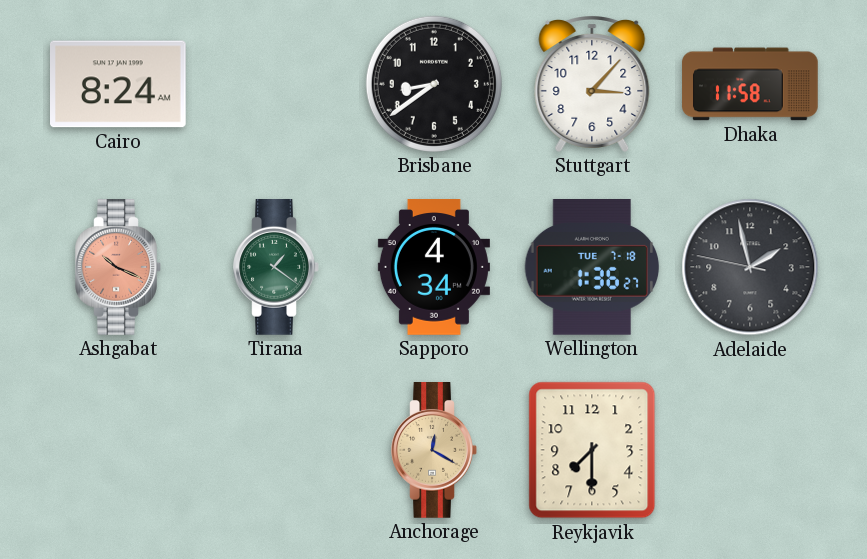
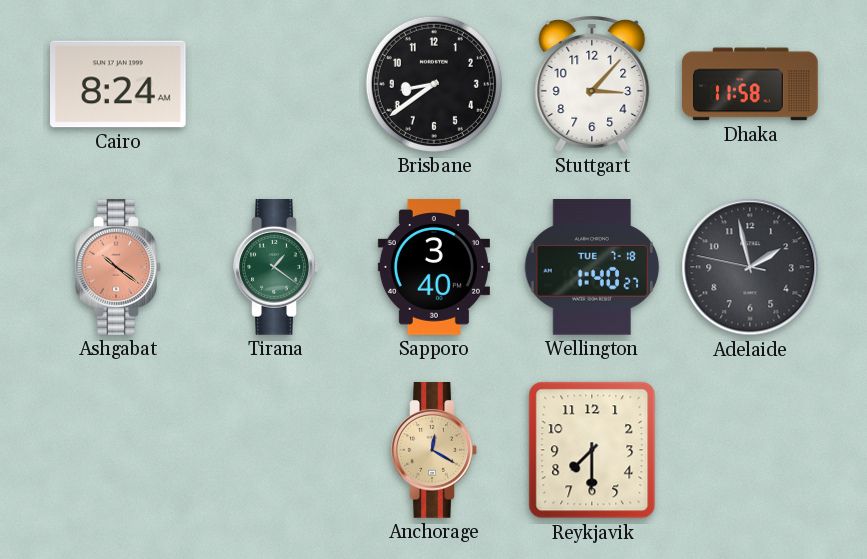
Ashgabat: 10:19 -> 10:21
Sapporo: 4:34 -> 3:40
Wellington: 1:36 -> 1:40
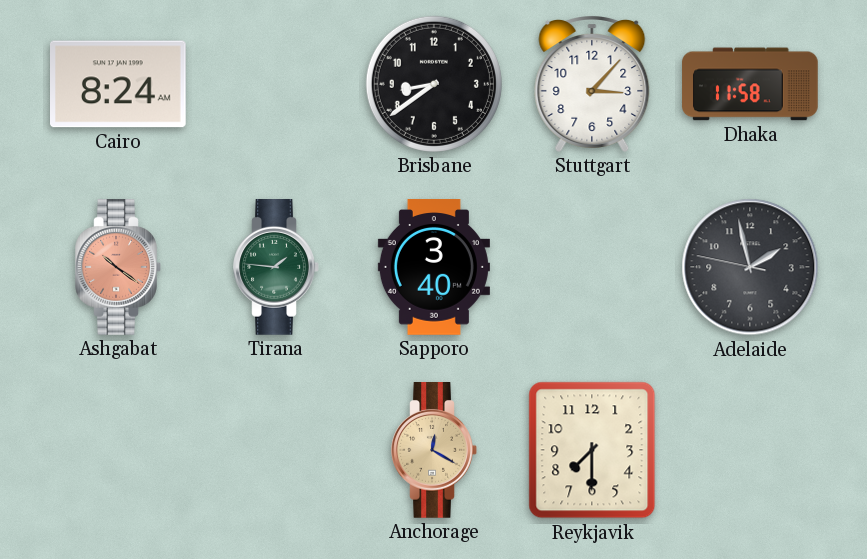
Tirana: 1:21 -> 1:46
Wellington: 1:40 -> none
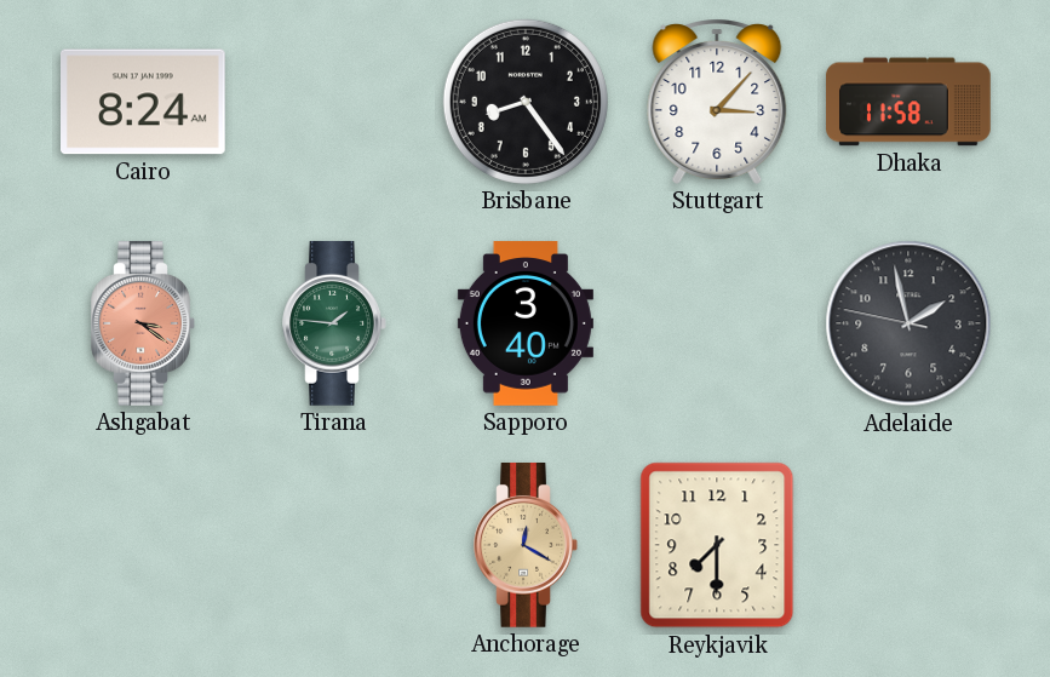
Brisbane: 8:39 -> 8:24
Ashgabat: 10:21 -> 3:21
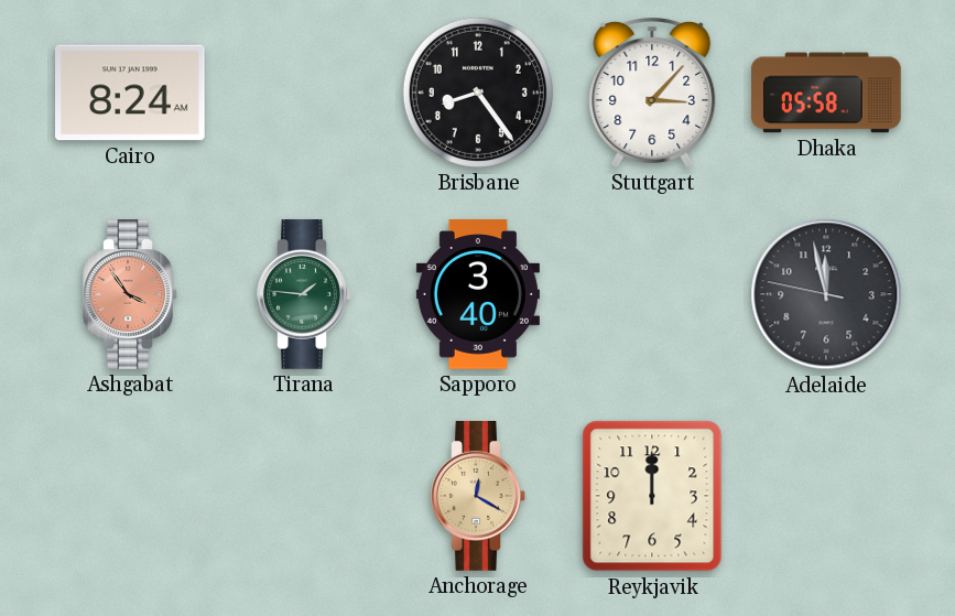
Dhaka: 11:58 -> 05:58
Ashgabat: 3:21 -> 3:54
Adelaide: 1:57 -> 11:57
Reykjavik: 7:30 -> 12:00
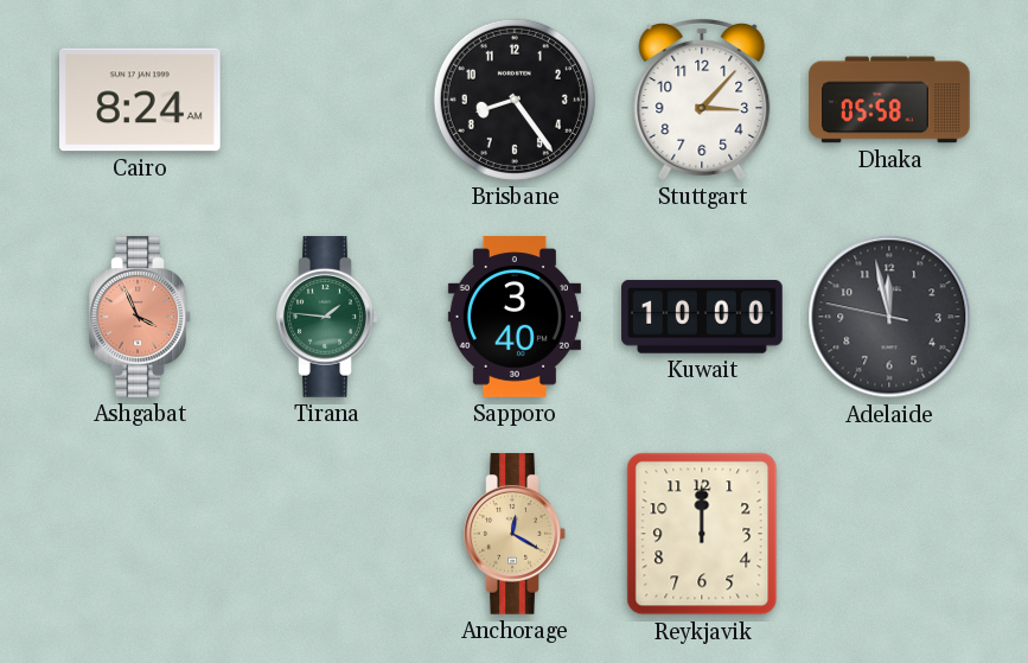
Ashgabat: 3:54 -> 3:56
Kuwait: none -> 10:00
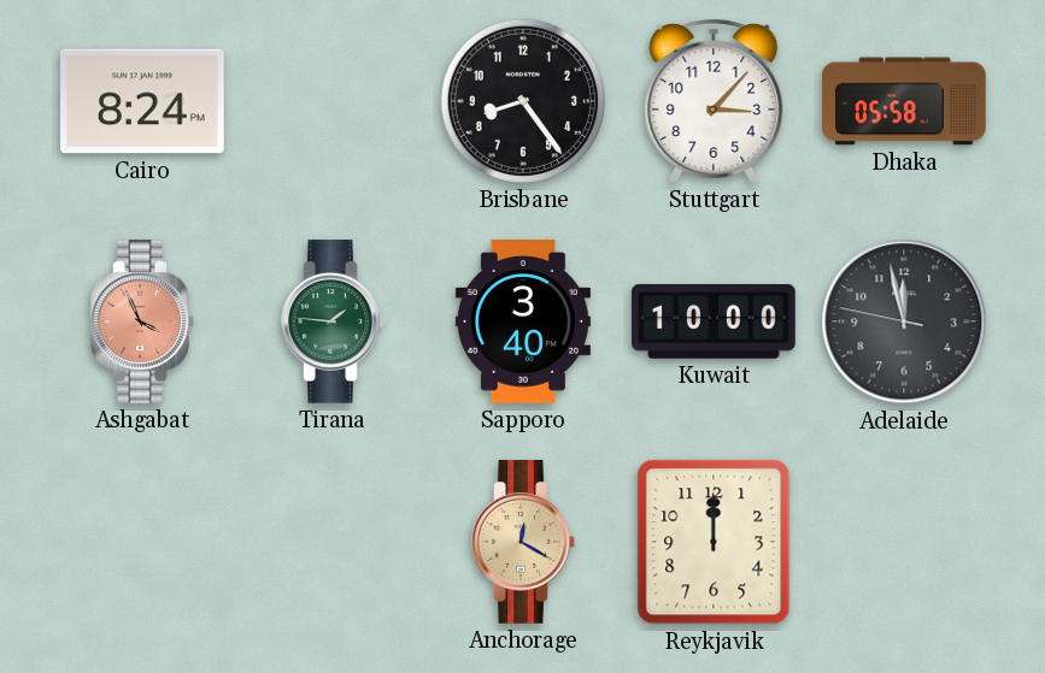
Cairo: 8:24 AM -> 8:24 PM
